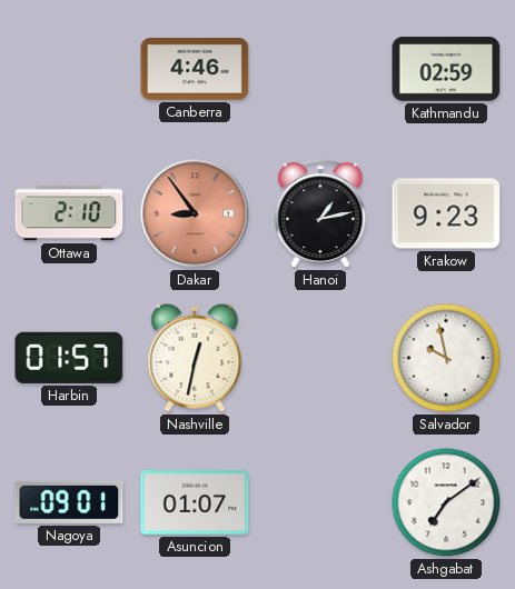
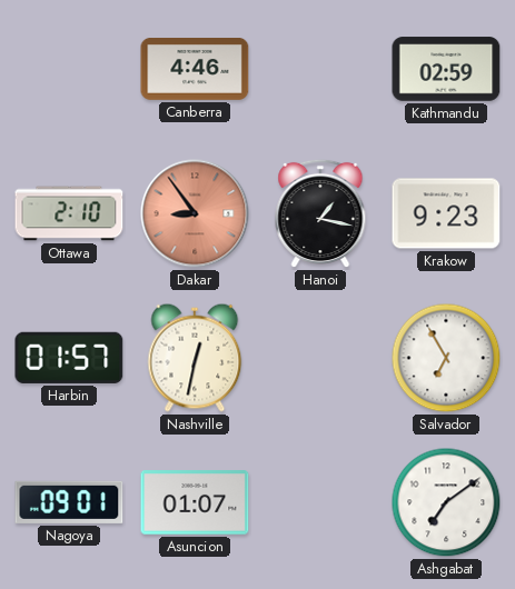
Hanoi: 1:13 -> 1:17
Salvador: 9:58 -> 6:55
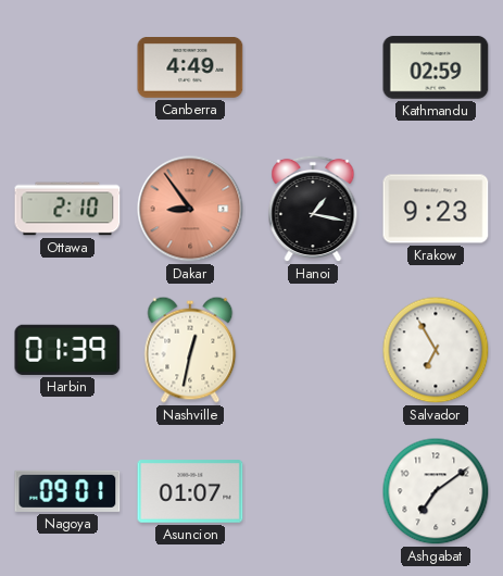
Canberra: 4:46 -> 4:49
Harbin: 01:57 -> 01:39
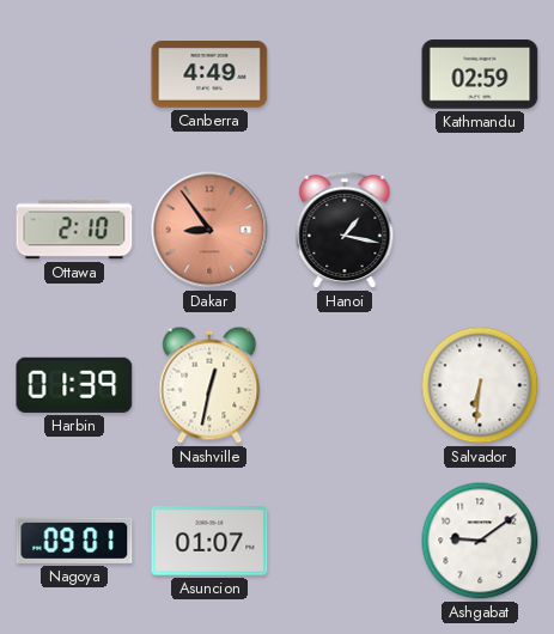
Krakow: 9:23 -> none
Salvador: 6:55 -> 6:31
Ashgabat: 7:09 -> 9:09
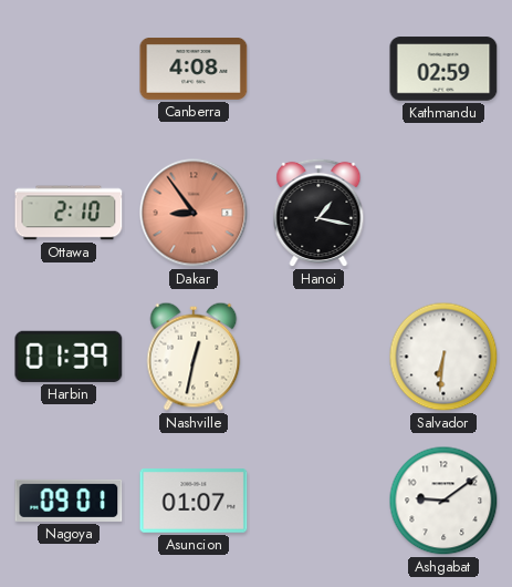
Canberra: 4:49 -> 4:08
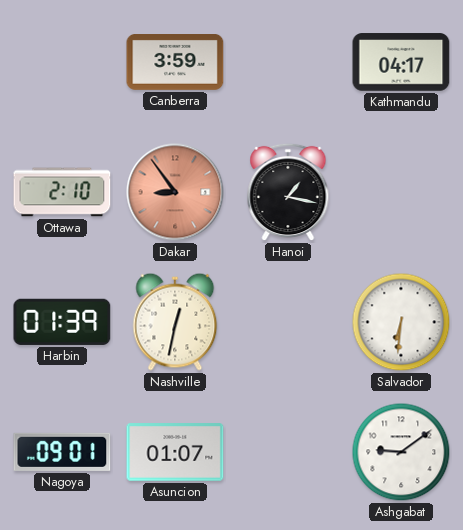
Canberra: 4:08 -> 3:59
Kathmandu: 02:59 -> 04:17
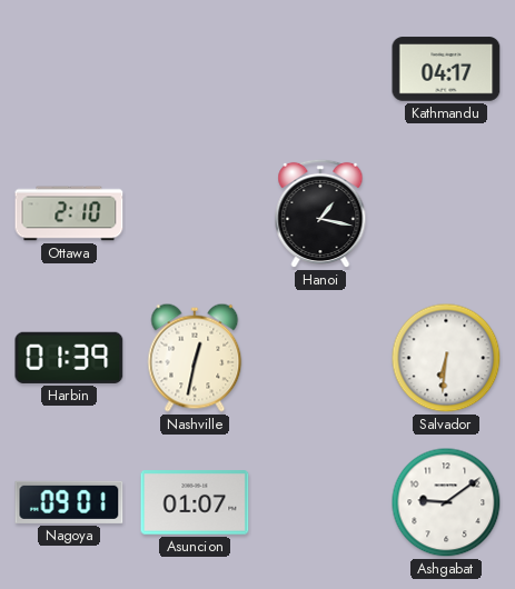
Canberra: 3:59 -> none
Dakar: 8:54 -> none
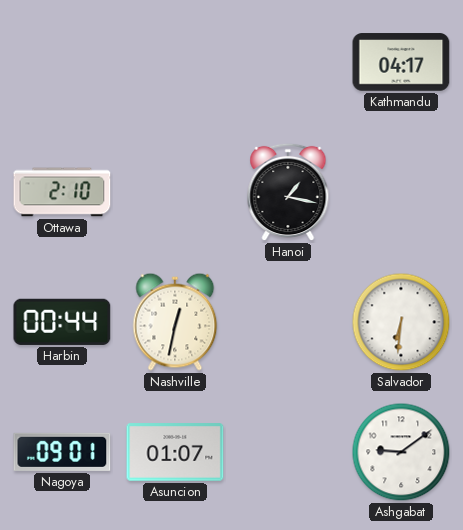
Harbin: 01:39 -> 00:44
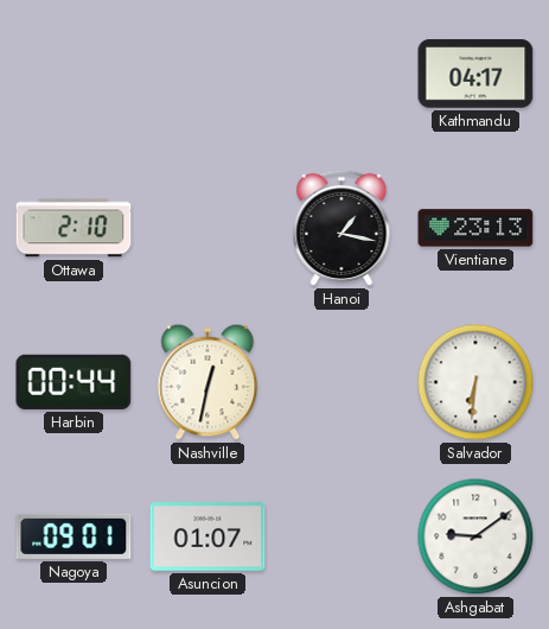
Vientiane: none -> 23:13
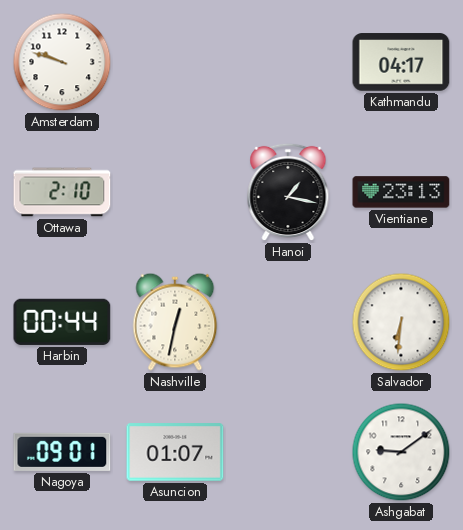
Amsterdam: none -> 9:48
